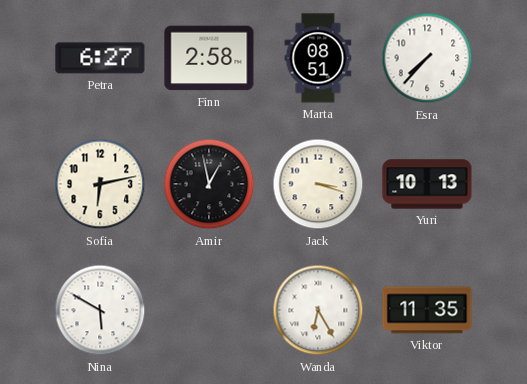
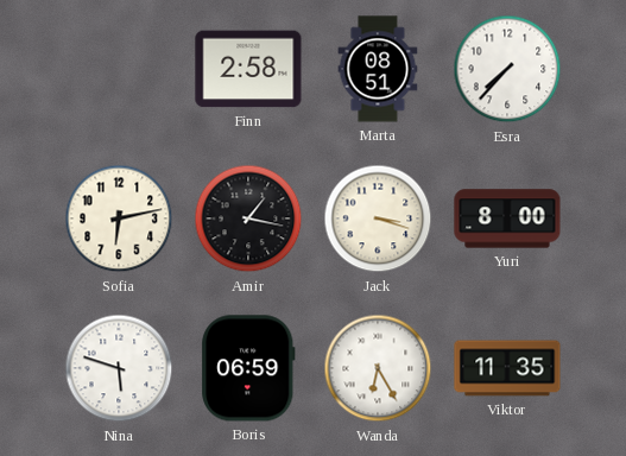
Petra: 6:27 -> none
Amir: 12:58 -> 1:17
Yuri: 10:13 -> 8:00
Nina: 5:50 -> 5:48
Boris: none -> 06:59
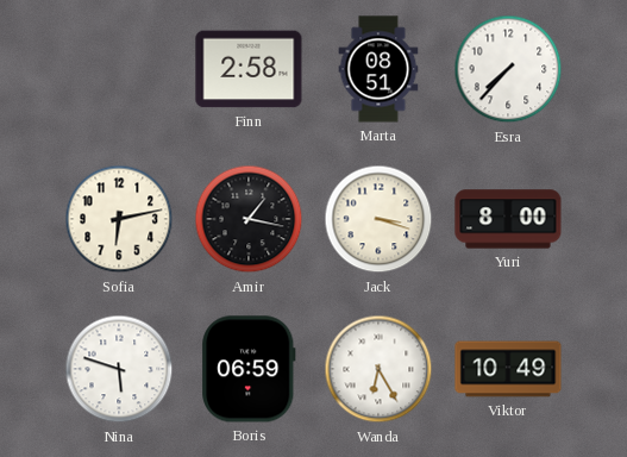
Viktor: 11:35 -> 10:49
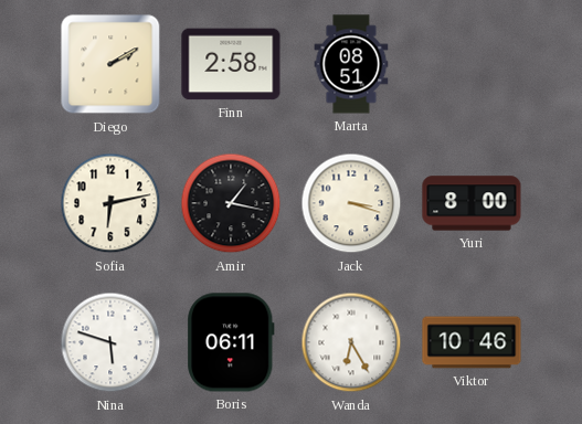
Diego: none -> 2:10
Esra: 7:37 -> none
Boris: 06:59 -> 06:11
Viktor: 10:49 -> 10:46
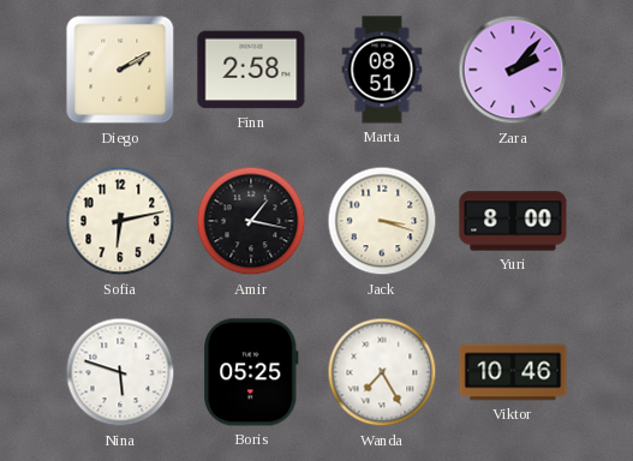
Zara: none -> 2:07
Boris: 06:11 -> 05:25
Wanda: 6:25 -> 7:25
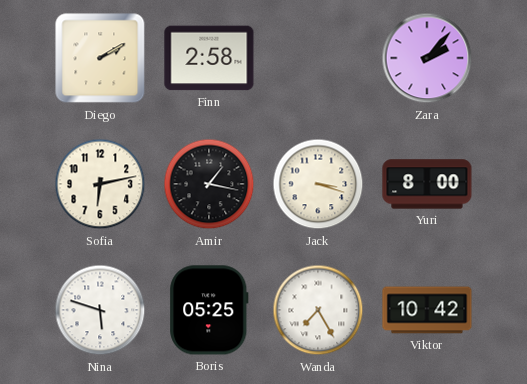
Marta: 08:51 -> none
Viktor: 10:46 -> 10:42
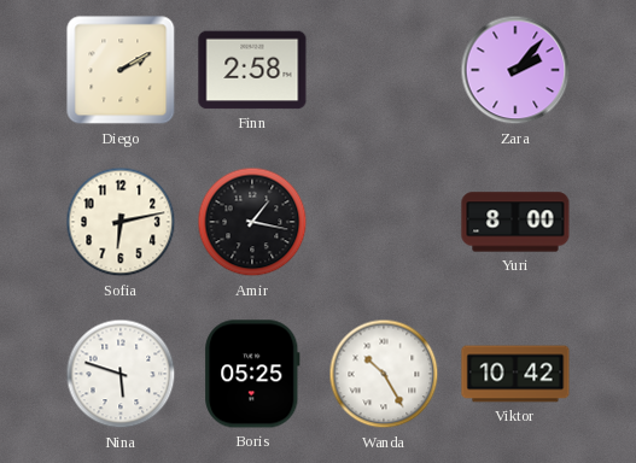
Jack: 3:18 -> none
Wanda: 7:25 -> 10:25
